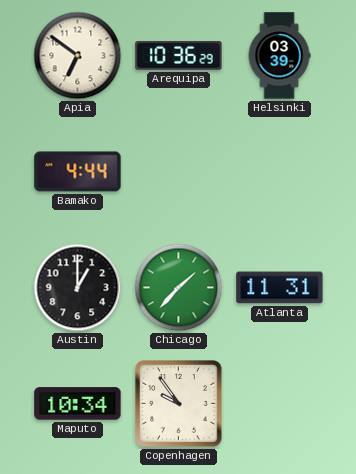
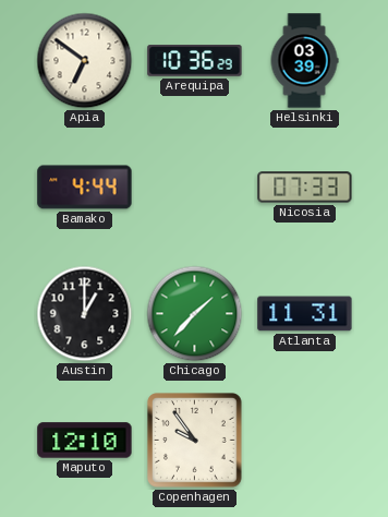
Nicosia: none -> 07:33
Maputo: 10:34 -> 12:10
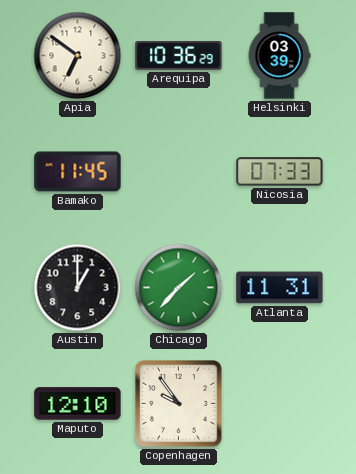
Bamako: 4:44 -> 11:45
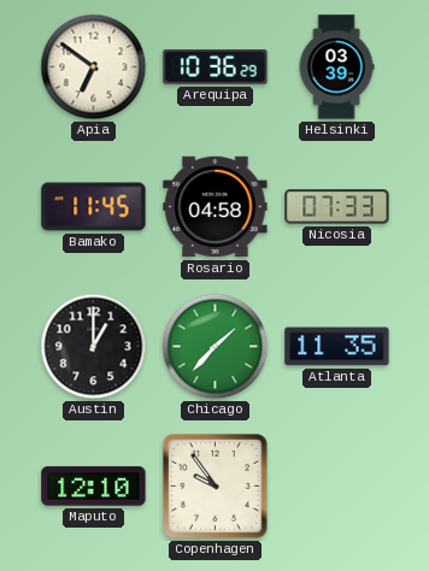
Rosario: none -> 04:58
Atlanta: 11:31 -> 11:35
